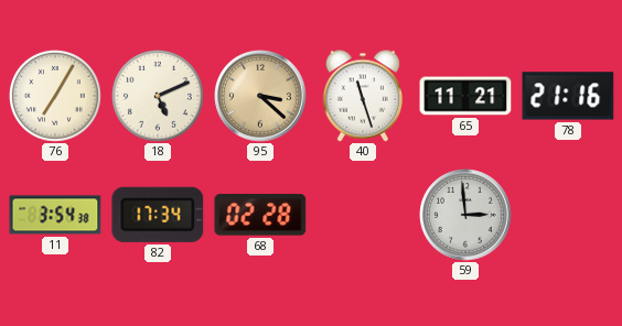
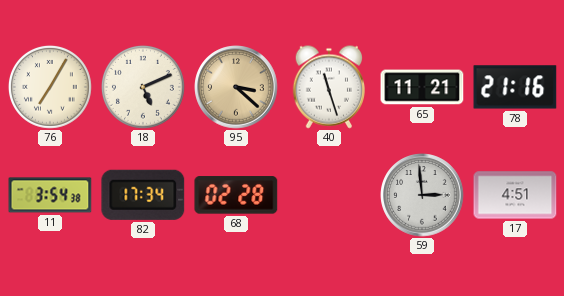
17: none -> 4:51
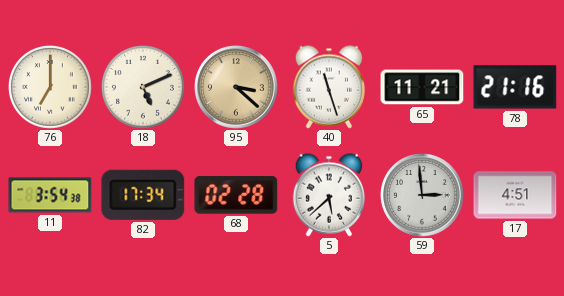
76: 7:05 -> 7:00
5: none -> 5:38
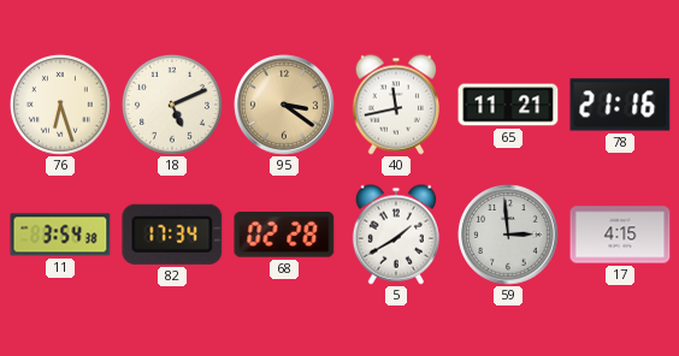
76: 7:00 -> 6:27
95: 3:22 -> 3:21
40: 11:27 -> 11:43
5: 5:38 -> 1:40
17: 4:51 -> 4:15
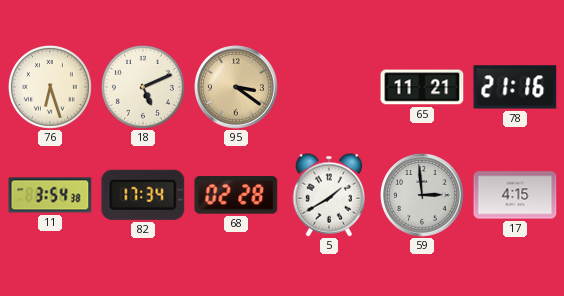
40: 11:43 -> none
